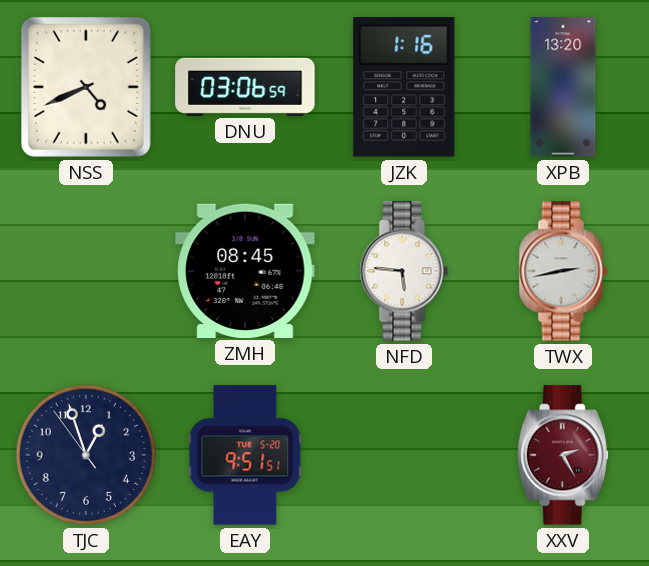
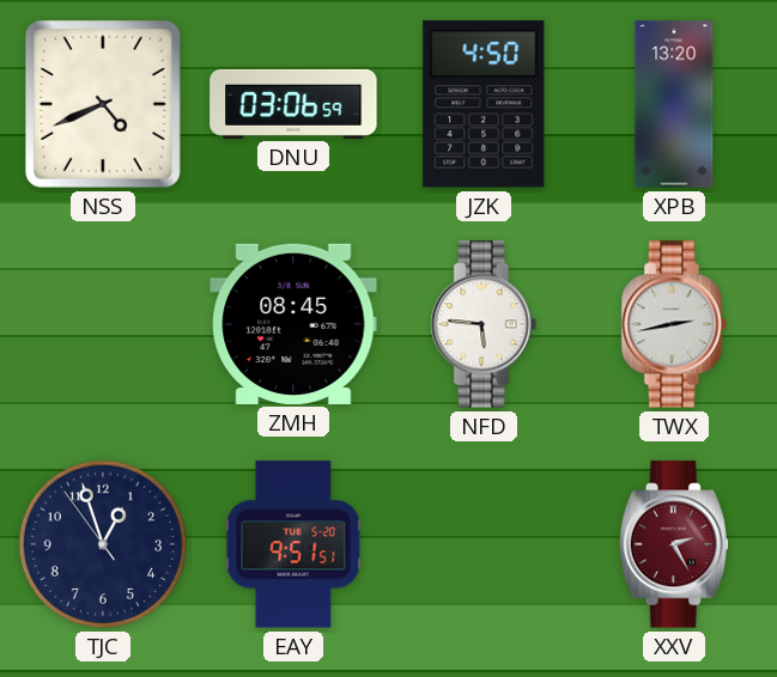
JZK: 1:16 -> 4:50
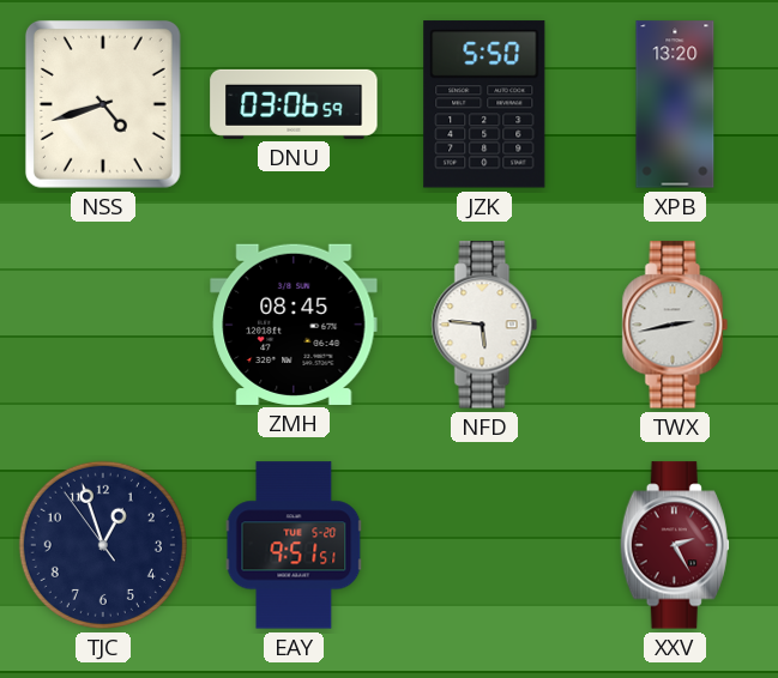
NSS: 4:41 -> 4:42
JZK: 4:50 -> 5:50
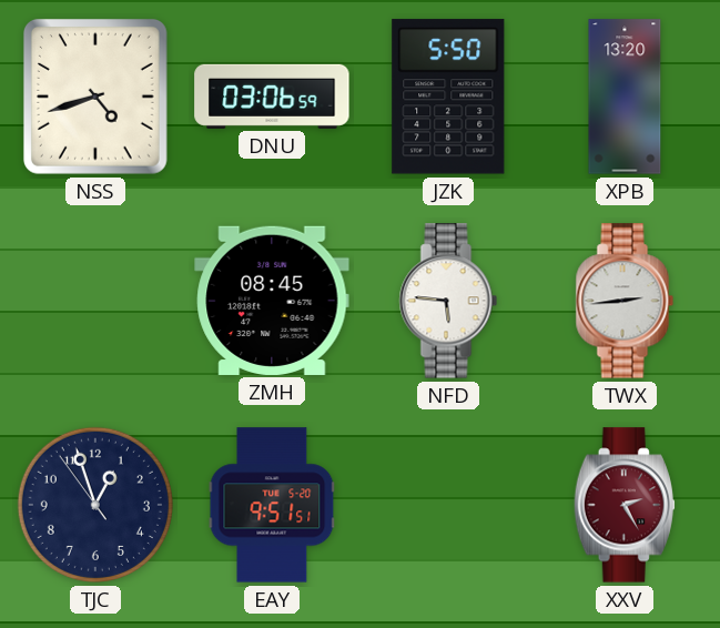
TWX: 2:43 -> 2:44
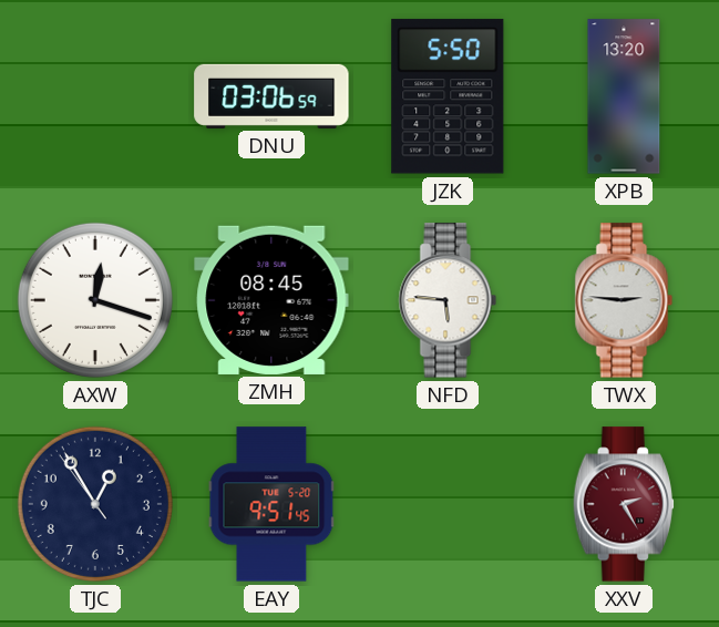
NSS: 4:42 -> none
AXW: none -> 12:18
TWX: 2:44 -> 2:46
TJC: 12:56 -> 12:54
EAY: 9:51:51 -> 9:51:45
